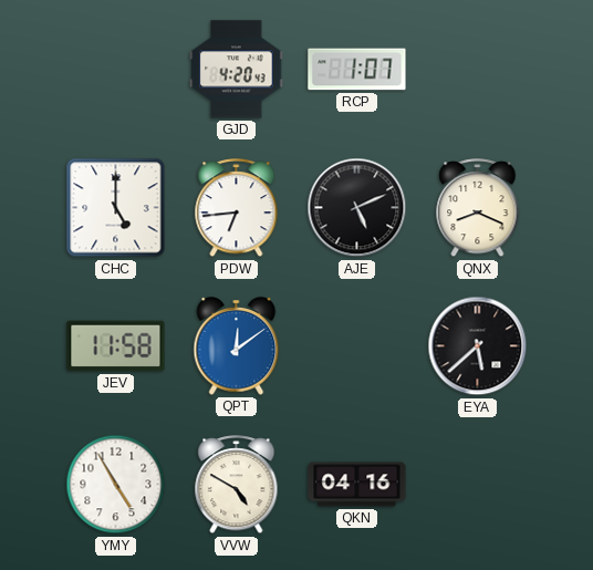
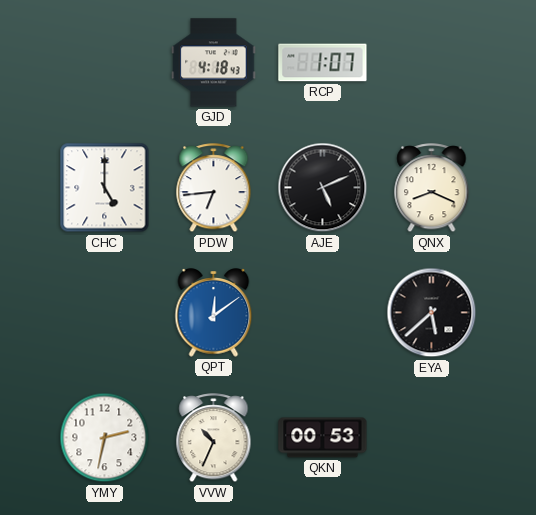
GJD: 4:20 -> 4:18
JEV: 11:58 -> none
YMY: 4:55 -> 2:32
VVW: 4:50 -> 10:34
QKN: 04:16 -> 00:53
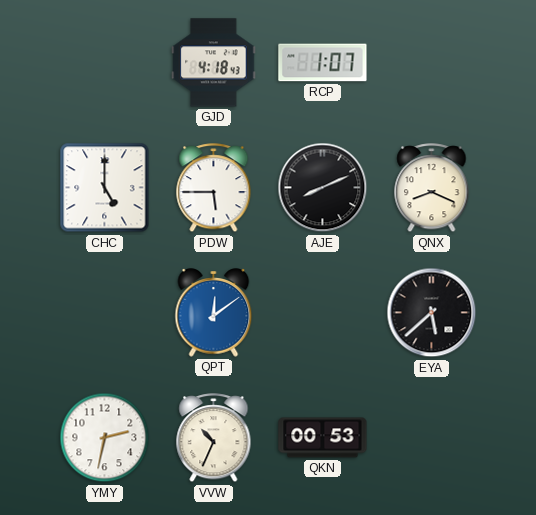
PDW: 6:44 -> 5:45
AJE: 5:11 -> 8:11
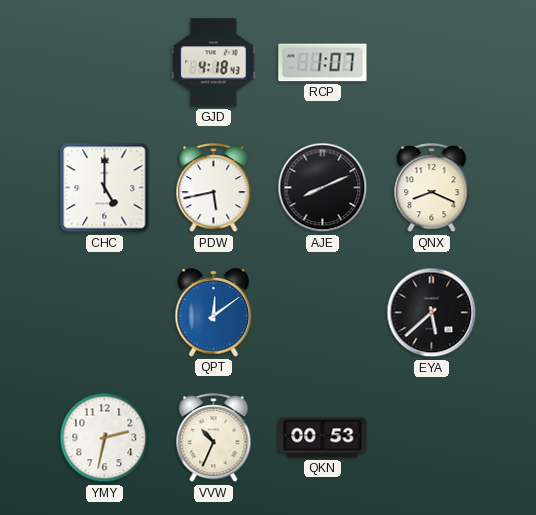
PDW: 5:45 -> 5:43
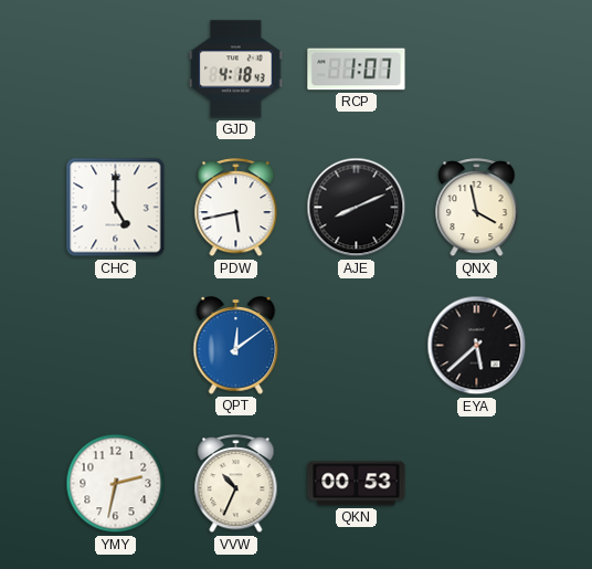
QNX: 8:19 -> 3:58
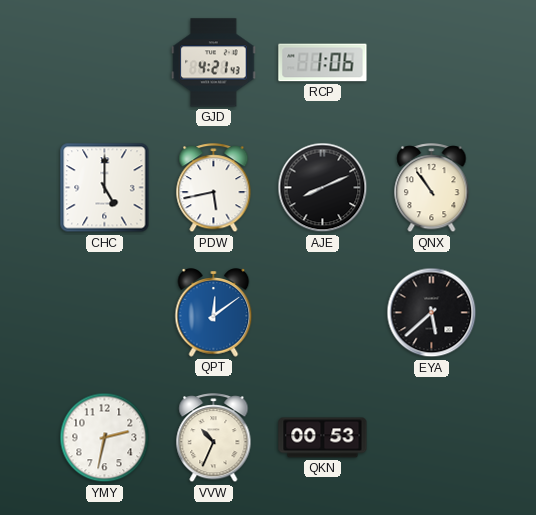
GJD: 4:18 -> 4:21
RCP: 1:07 -> 1:06
QNX: 3:58 -> 10:54
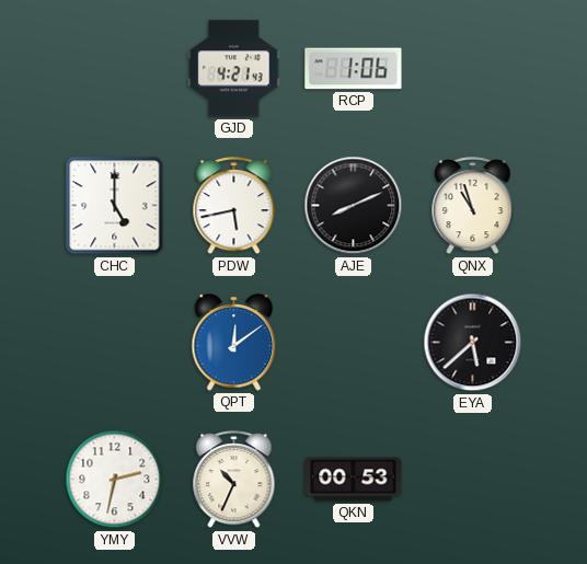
QNX: 10:54 -> 10:57
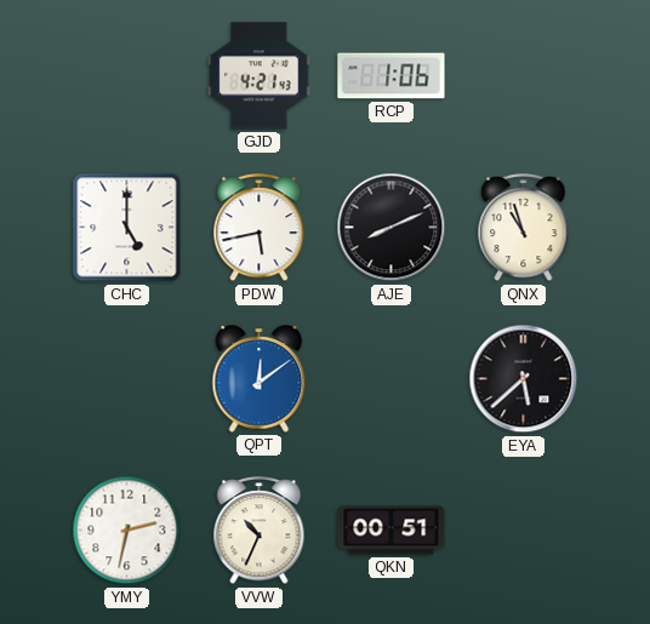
QKN: 00:53 -> 00:51
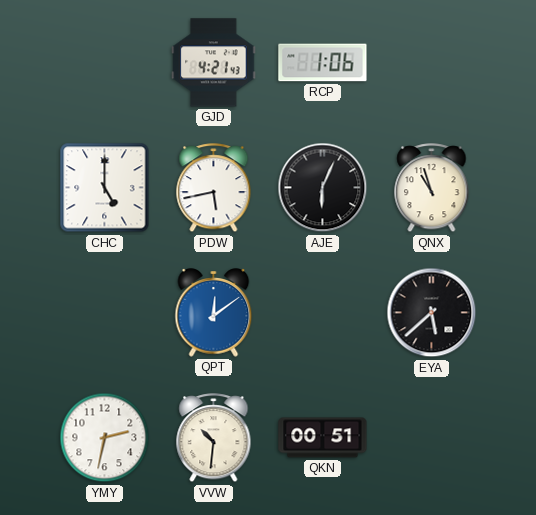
AJE: 8:11 -> 6:04
VVW: 10:34 -> 10:31
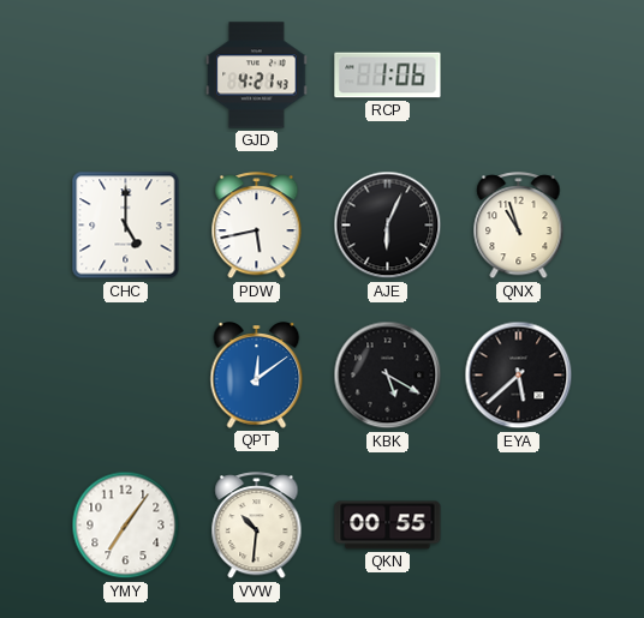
KBK: none -> 5:20
YMY: 2:32 -> 7:06
QKN: 00:51 -> 00:55
